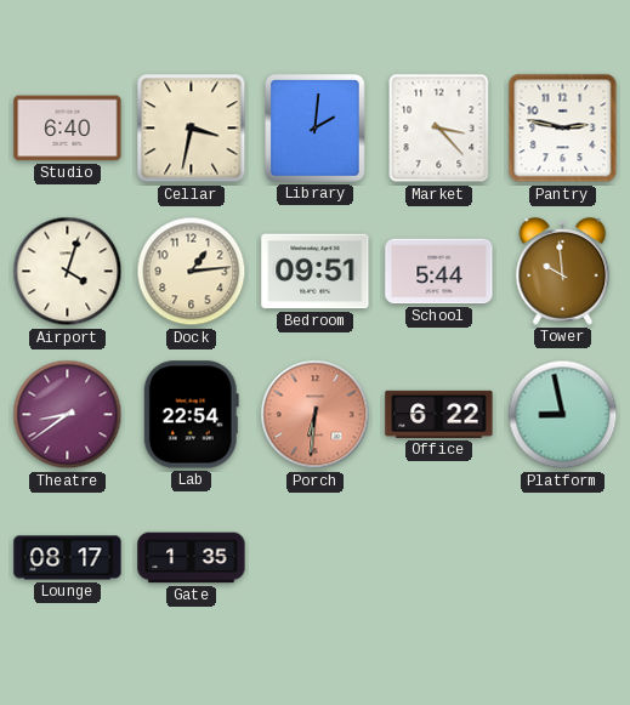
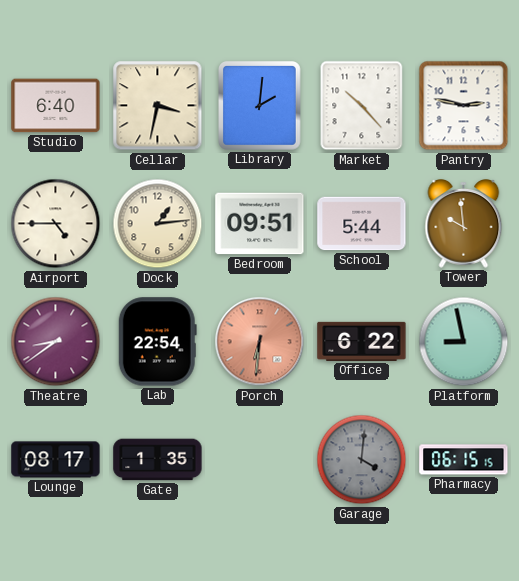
Market: 3:23 -> 10:23
Airport: 4:03 -> 4:45
Garage: none -> 4:01
Pharmacy: none -> 06:15
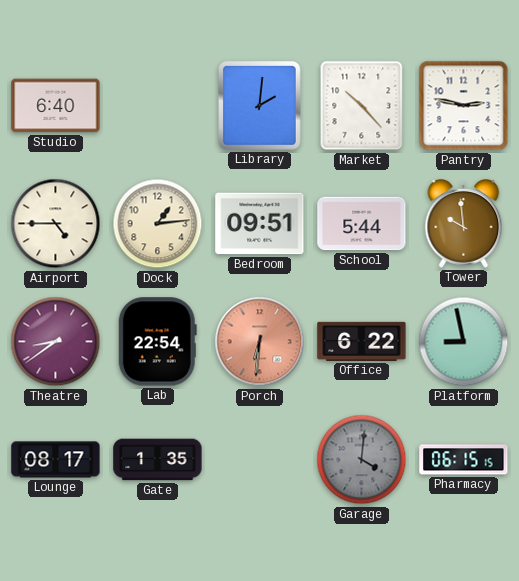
Cellar: 3:32 -> none
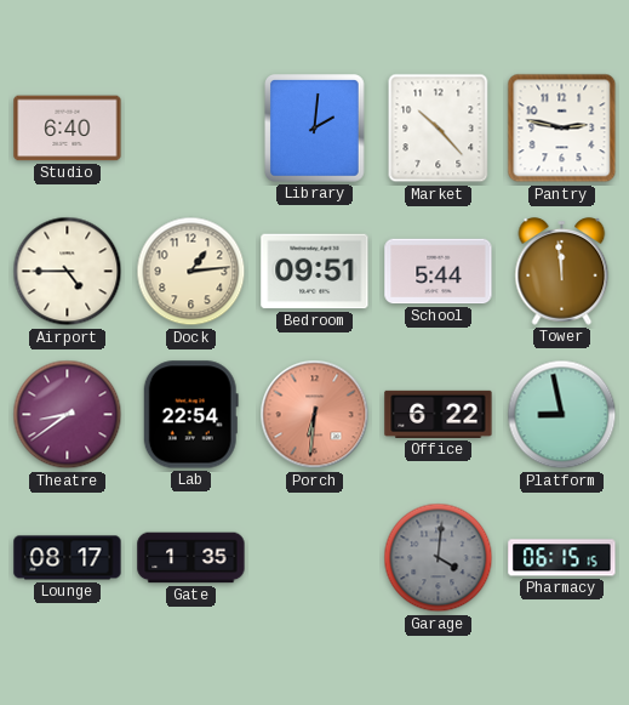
Tower: 9:59 -> 11:59
